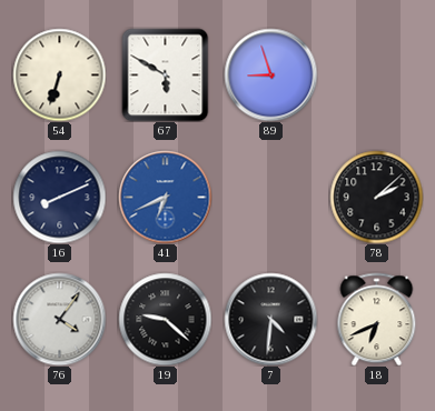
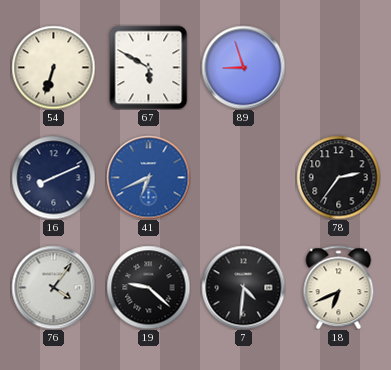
78: 2:08 -> 2:36
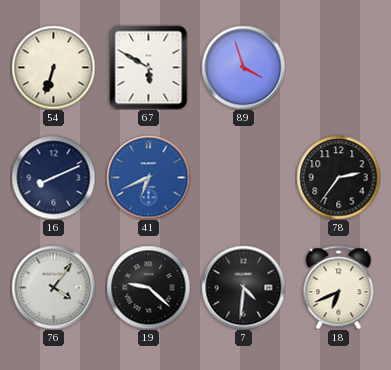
89: 8:57 -> 3:57
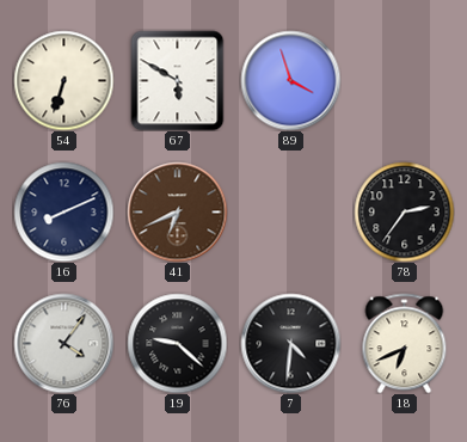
41 dial: blue -> brown
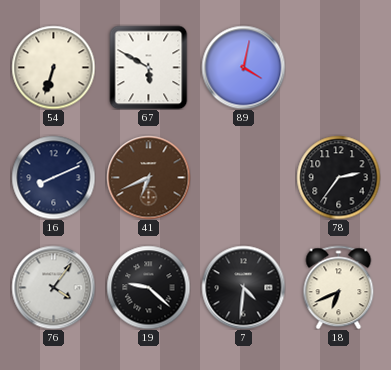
89: 3:57 -> 4:02
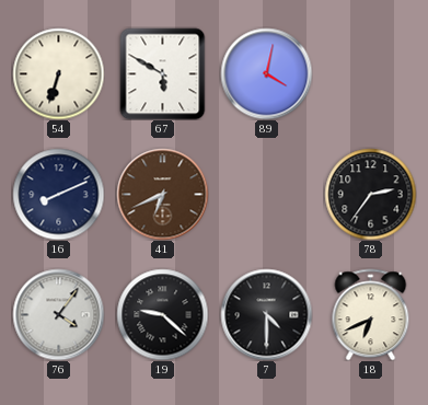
7: 4:31 -> 4:30
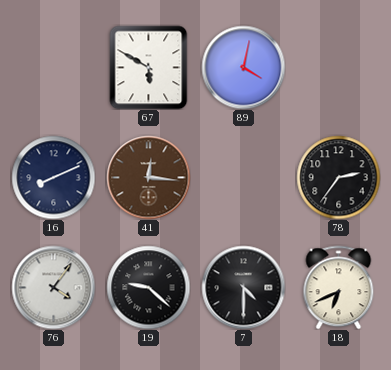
54: 6:33 -> none
41: 6:41 -> 12:16
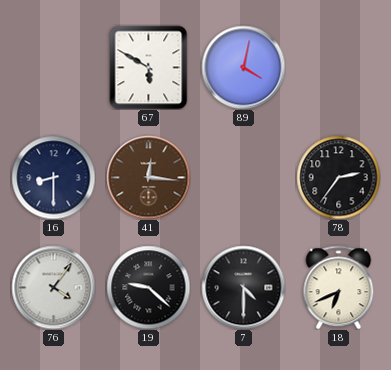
16: 8:11 -> 8:30
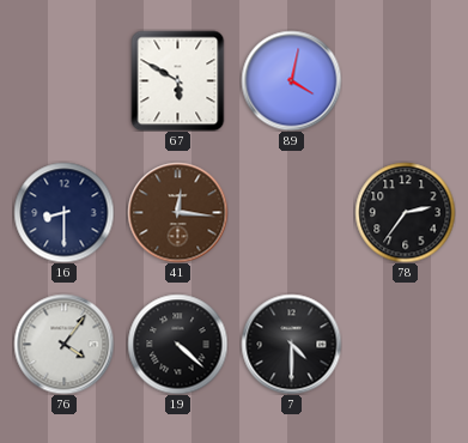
19: 9:22 -> 4:22
18: 6:41 -> none
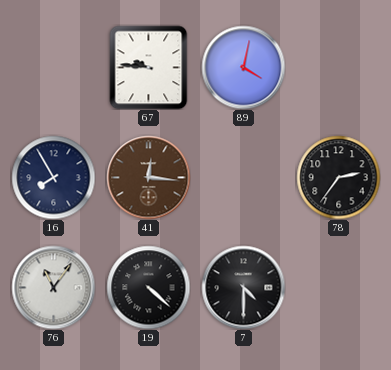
67: 5:50 -> 9:46
16: 8:30 -> 7:55
76: 4:06 -> 11:06
